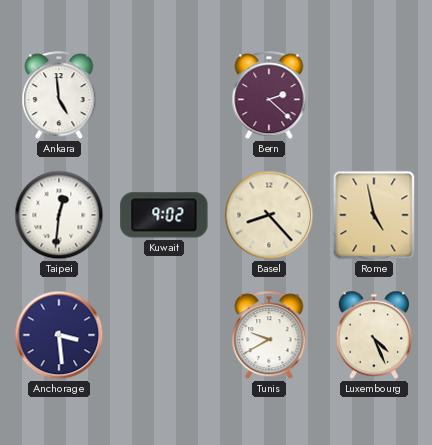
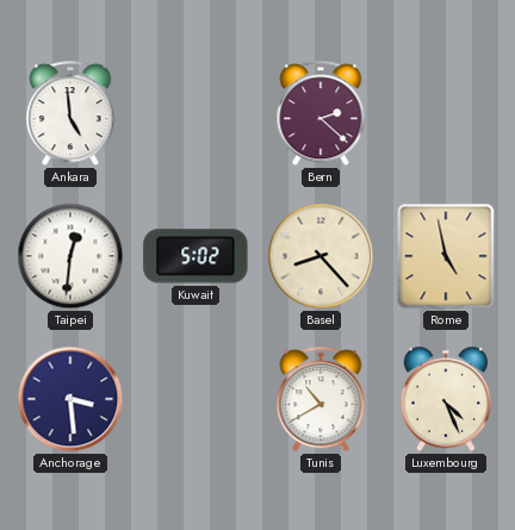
Kuwait: 9:02 -> 5:02
Tunis: 9:40 -> 10:40
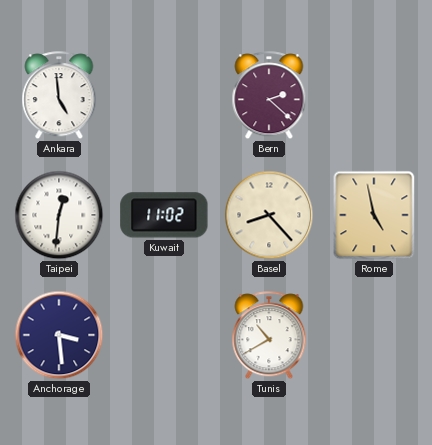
Kuwait: 5:02 -> 11:02
Luxembourg: 4:26 -> none
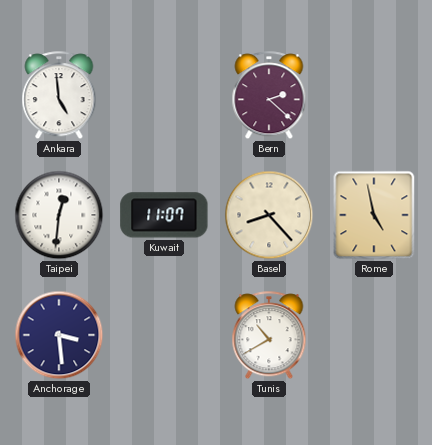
Kuwait: 11:02 -> 11:07
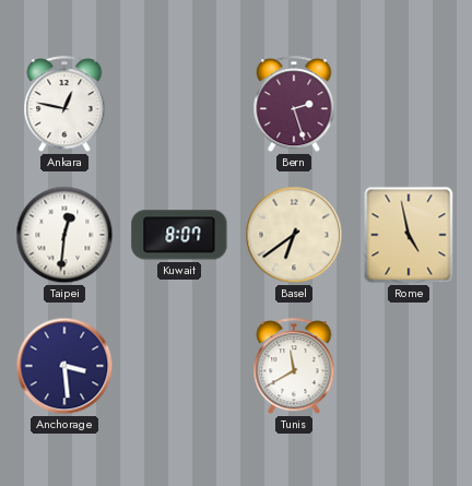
Ankara: 4:59 -> 12:47
Bern: 2:22 -> 2:27
Kuwait: 11:07 -> 8:07
Basel: 8:23 -> 6:39
Tunis: 10:40 -> 11:40
